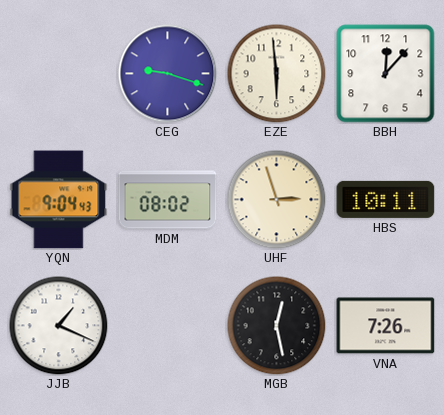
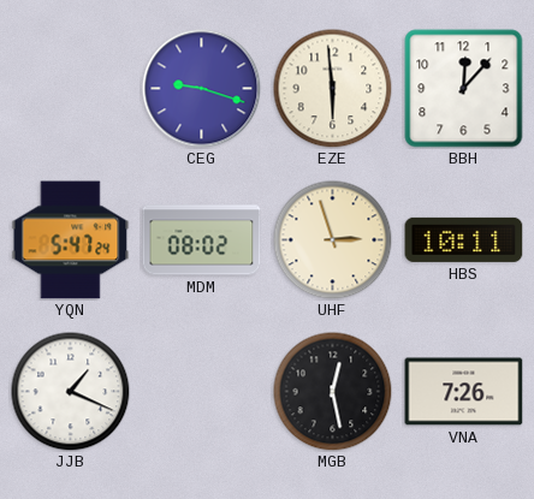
YQN: 9:04 -> 5:47
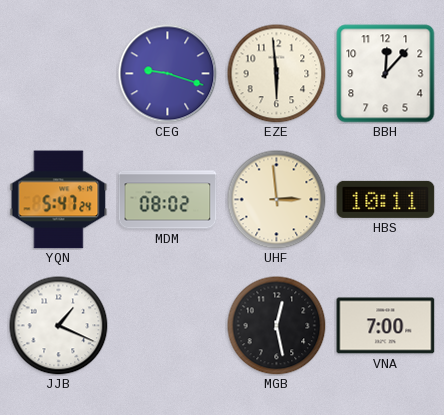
UHF: 2:57 -> 2:59
VNA: 7:26 -> 7:00
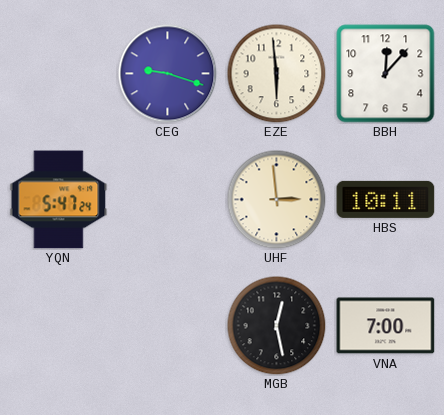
MDM: 08:02 -> none
JJB: 1:19 -> none
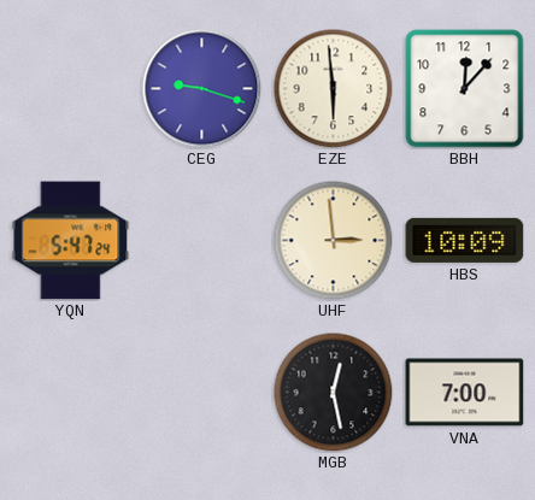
HBS: 10:11 -> 10:09
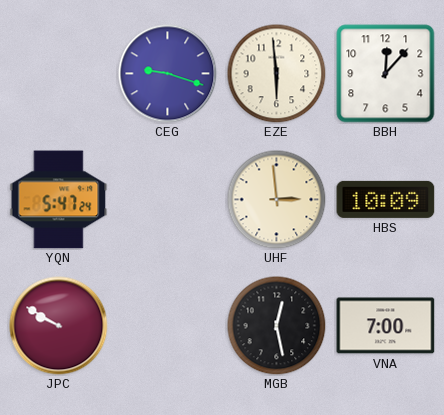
JPC: none -> 9:50
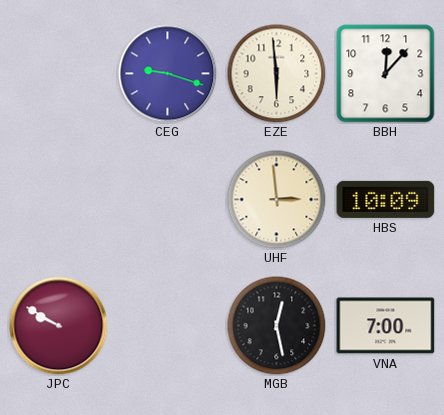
YQN: 5:47 -> none
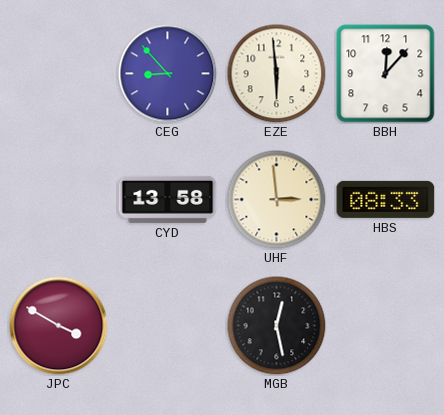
CEG: 9:18 -> 8:53
CYD: none -> 13:58
HBS: 10:09 -> 08:33
JPC: 9:50 -> 3:50
VNA: 7:00 -> none
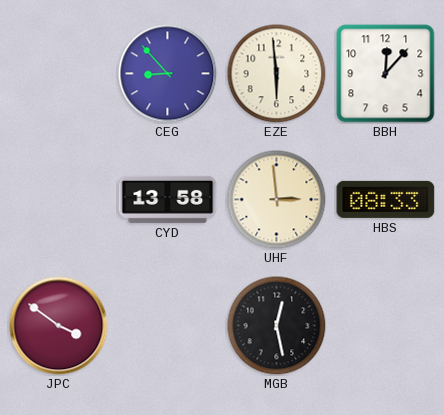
JPC: 3:50 -> 3:51
